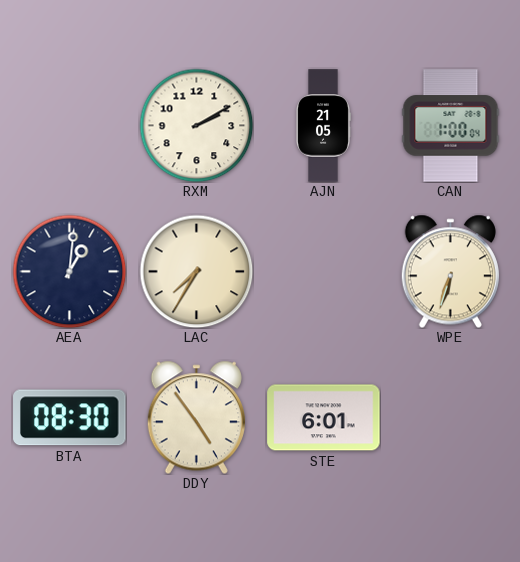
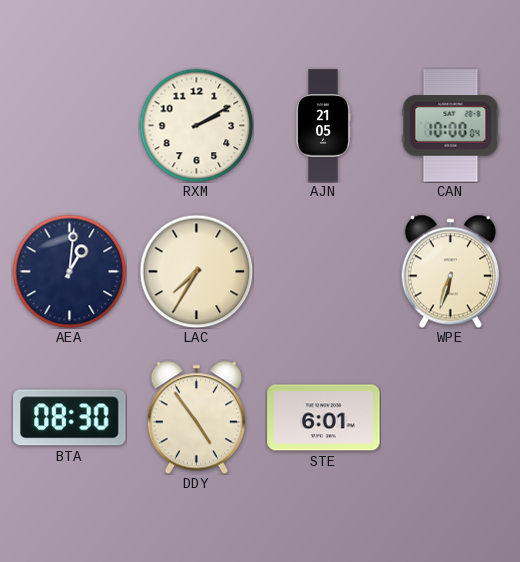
CAN: 1:00 -> 10:00
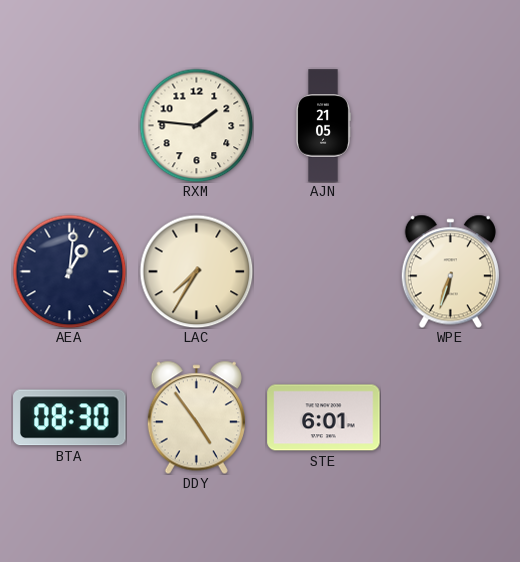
RXM: 2:10 -> 1:46
CAN: 10:00 -> none
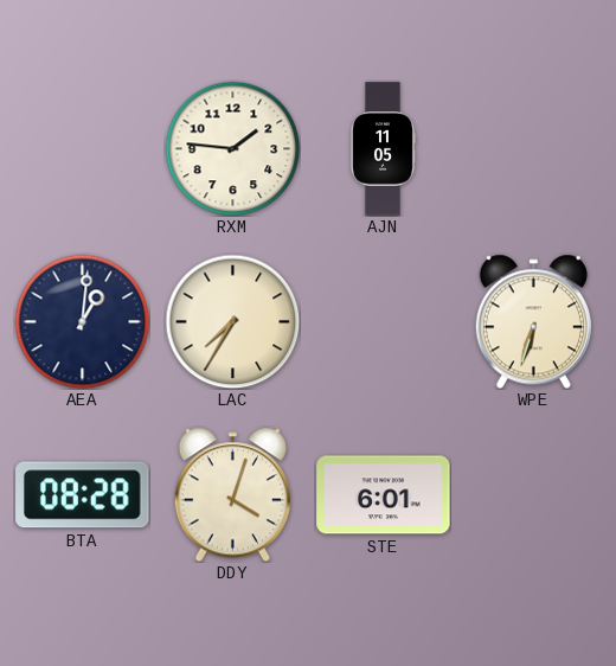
AJN: 21:05 -> 11:05
BTA: 08:30 -> 08:28
DDY: 4:54 -> 4:03
